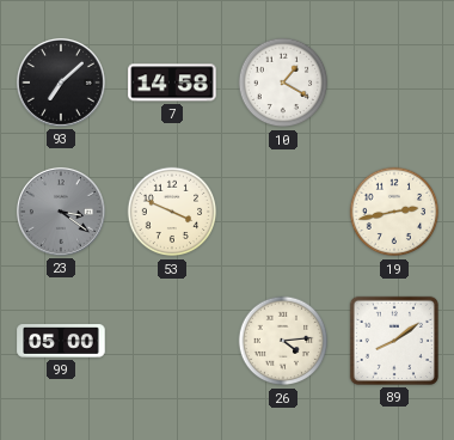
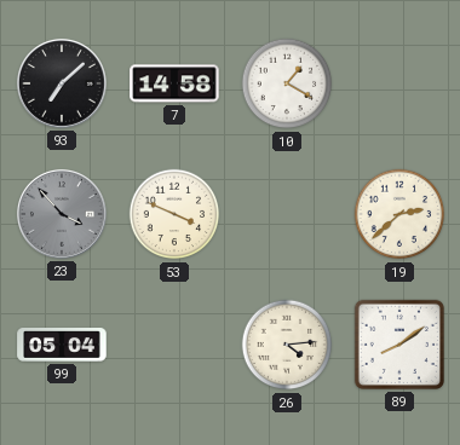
23: 3:21 -> 3:53
19: 2:43 -> 2:38
99: 05:00 -> 05:04
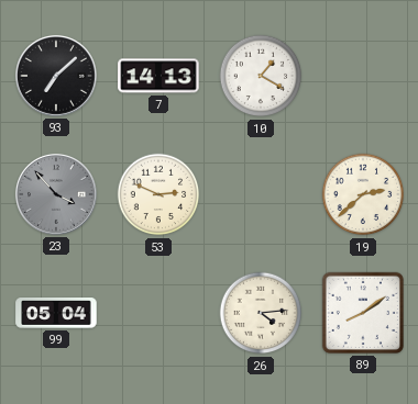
7: 14:58 -> 14:13
53: 3:49 -> 2:49
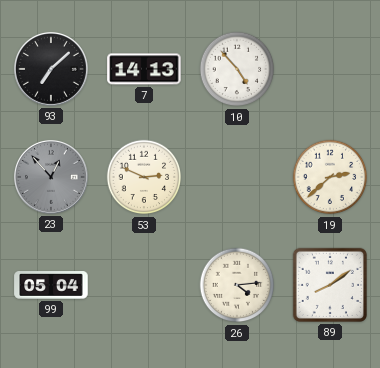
10: 1:20 -> 4:53
23: 3:53 -> 12:53
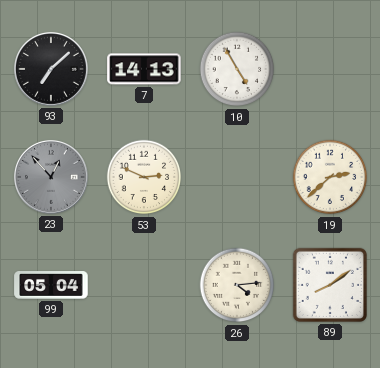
10: 4:53 -> 4:55
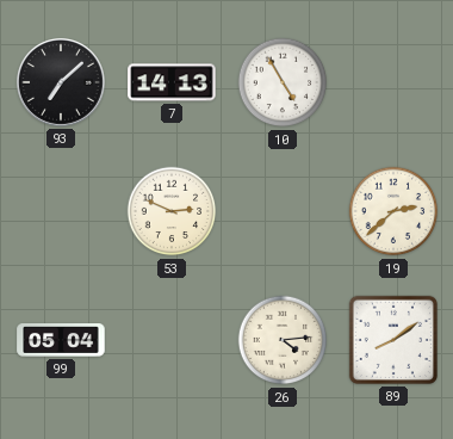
23: 12:53 -> none
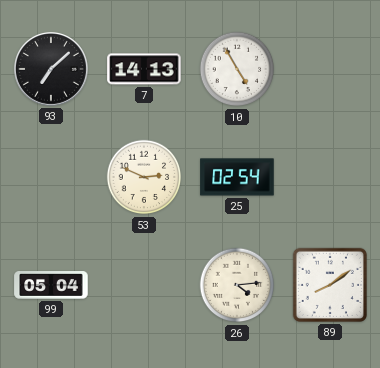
25: none -> 02:54
19: 2:38 -> none
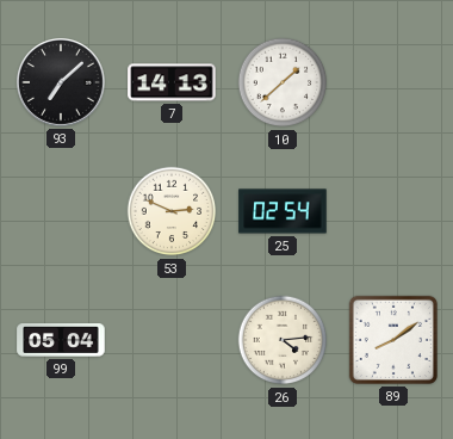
10: 4:55 -> 1:38
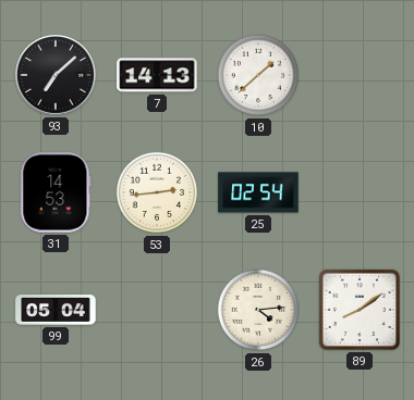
31: none -> 14:53
53: 2:49 -> 2:44
